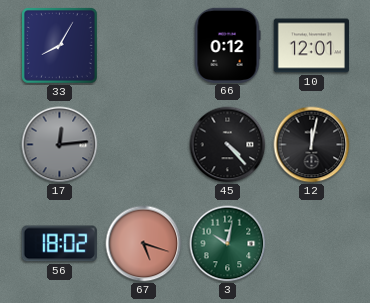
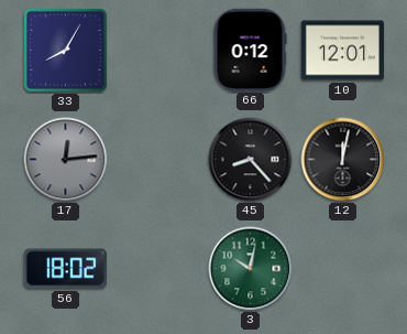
45: 4:23 -> 8:23
67: 5:18 -> none
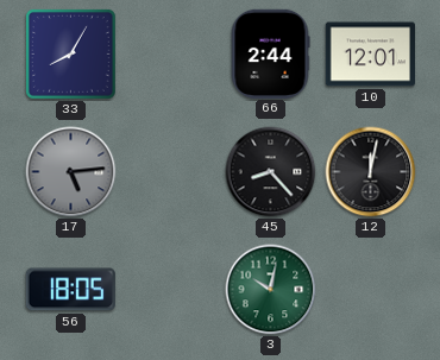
66: 0:12 -> 2:44
17: 12:14 -> 5:14
56: 18:02 -> 18:05
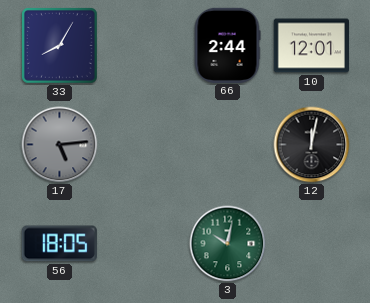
45: 8:23 -> none
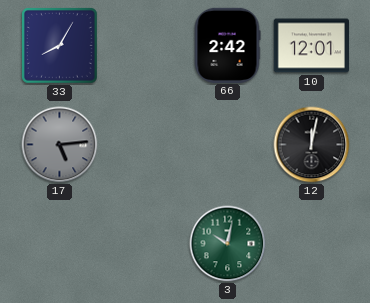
66: 2:44 -> 2:42
56: 18:05 -> none
